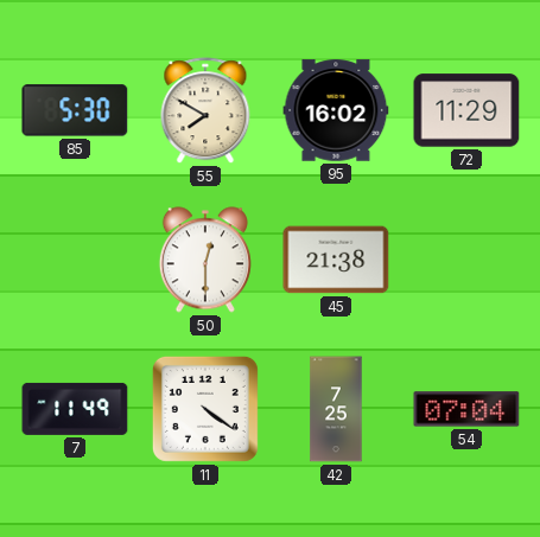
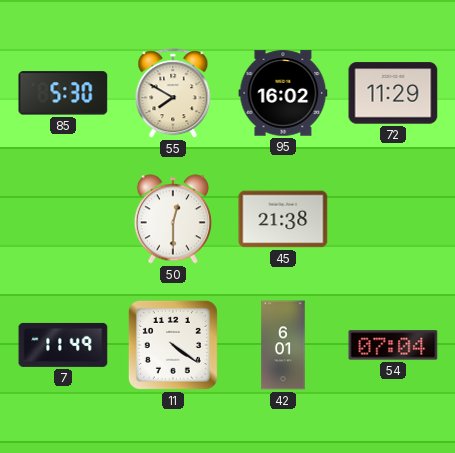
42: 7:25 -> 6:01
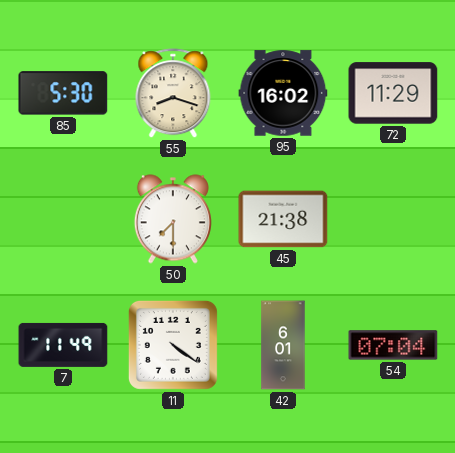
55: 7:50 -> 8:18
50: 12:30 -> 7:30
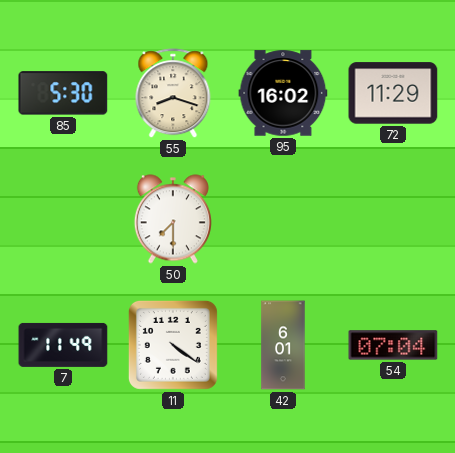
45: 21:38 -> none
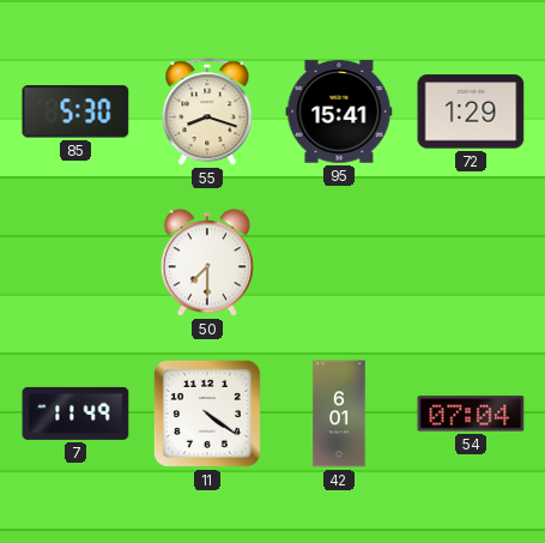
95: 16:02 -> 15:41
72: 11:29 -> 1:29
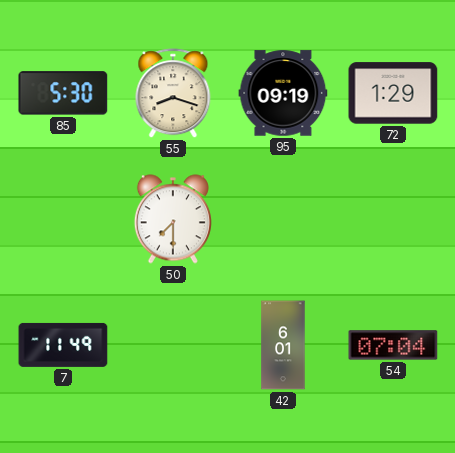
95: 15:41 -> 09:19
11: 4:21 -> none
